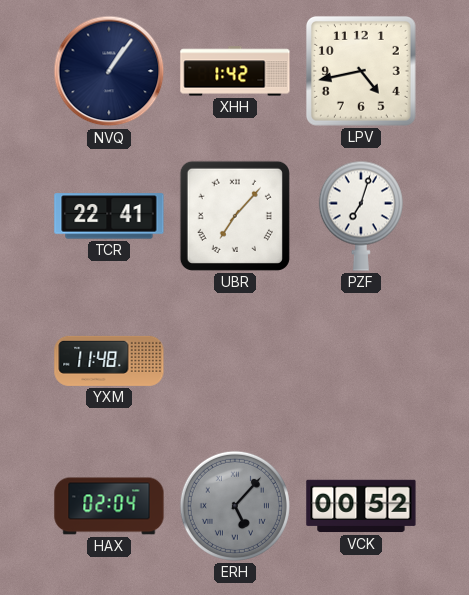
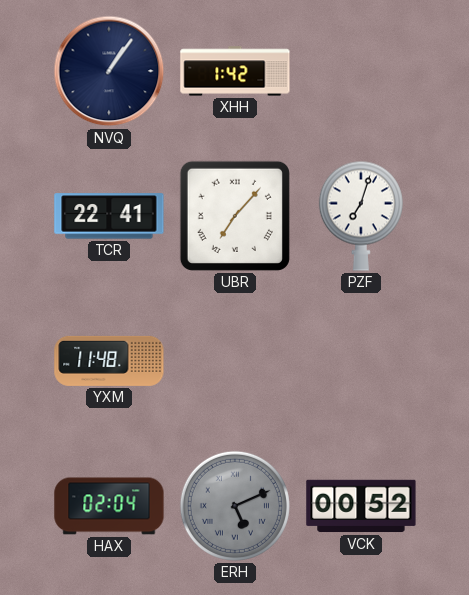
LPV: 4:43 -> none
ERH: 5:07 -> 5:11
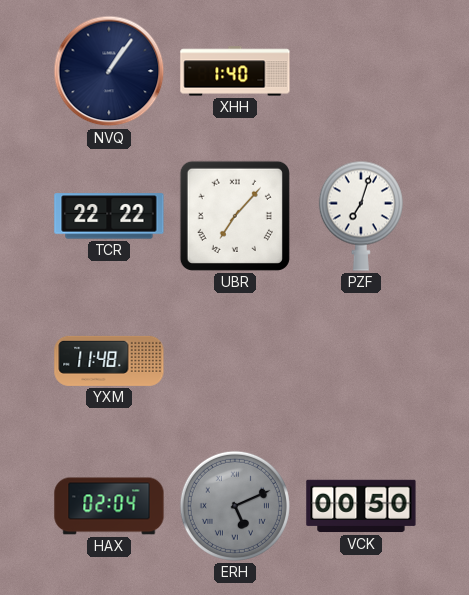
XHH: 1:42 -> 1:40
TCR: 22:41 -> 22:22
VCK: 00:52 -> 00:50
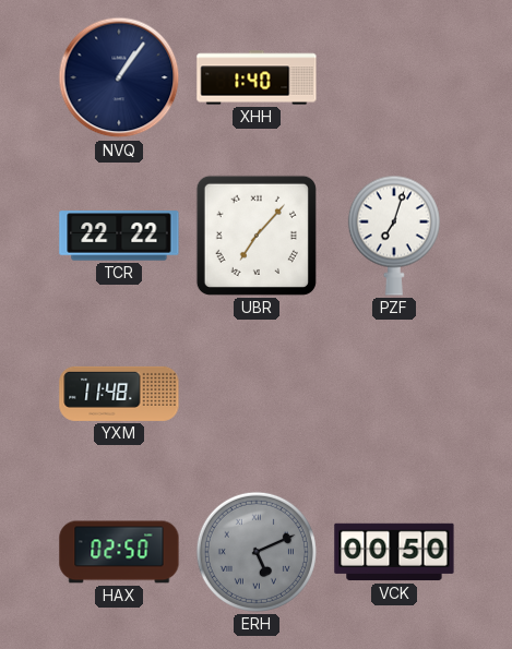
HAX: 02:04 -> 02:50
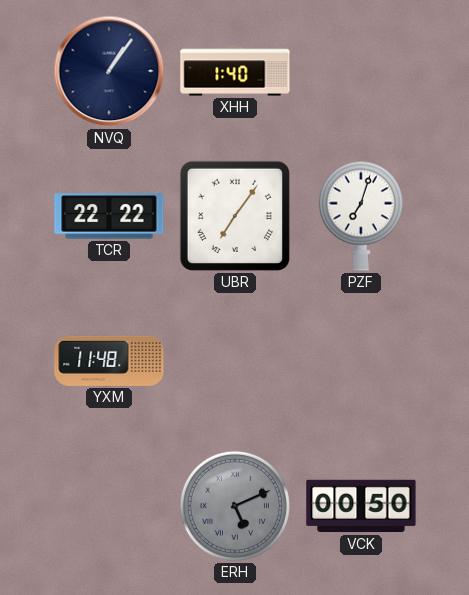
UBR: 7:07 -> 7:06
HAX: 02:50 -> none
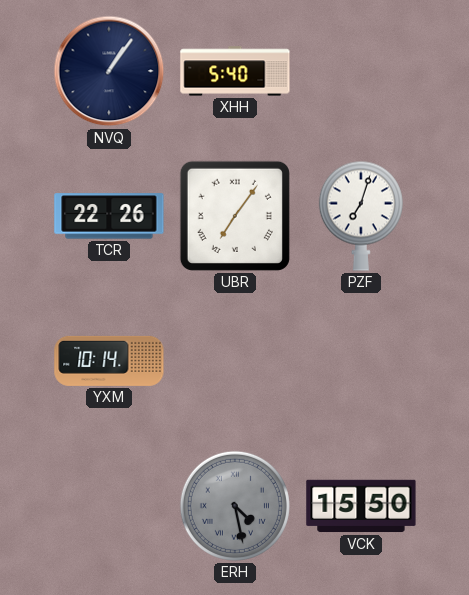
XHH: 1:40 -> 5:40
TCR: 22:22 -> 22:26
YXM: 11:48 -> 10:14
ERH: 5:11 -> 4:28
VCK: 00:50 -> 15:50
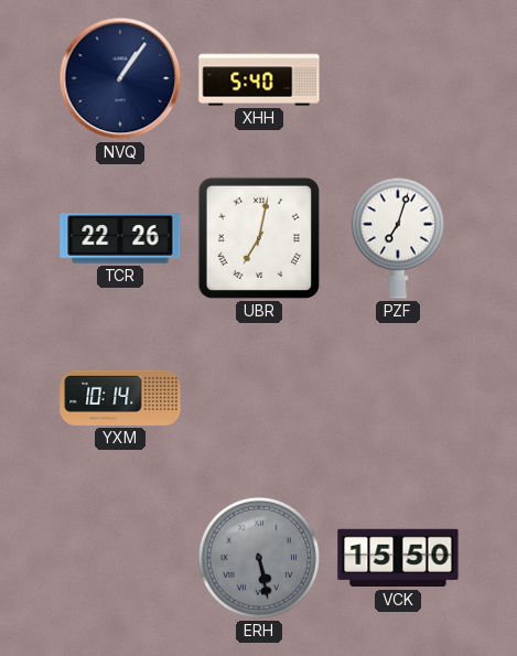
UBR: 7:06 -> 7:02
ERH: 4:28 -> 5:28
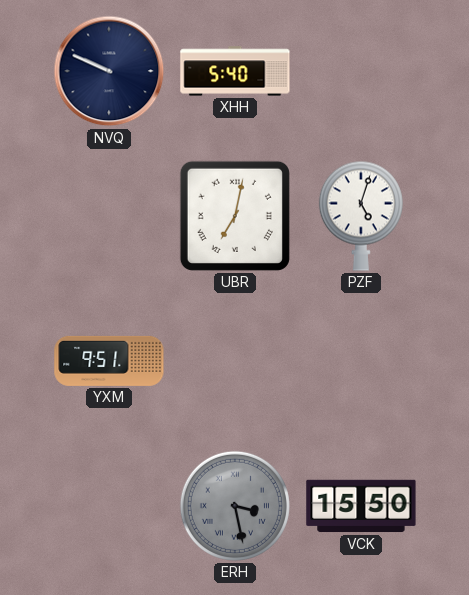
NVQ: 1:06 -> 9:49
TCR: 22:26 -> none
PZF: 7:03 -> 5:03
YXM: 10:14 -> 9:51
ERH: 5:28 -> 3:28
